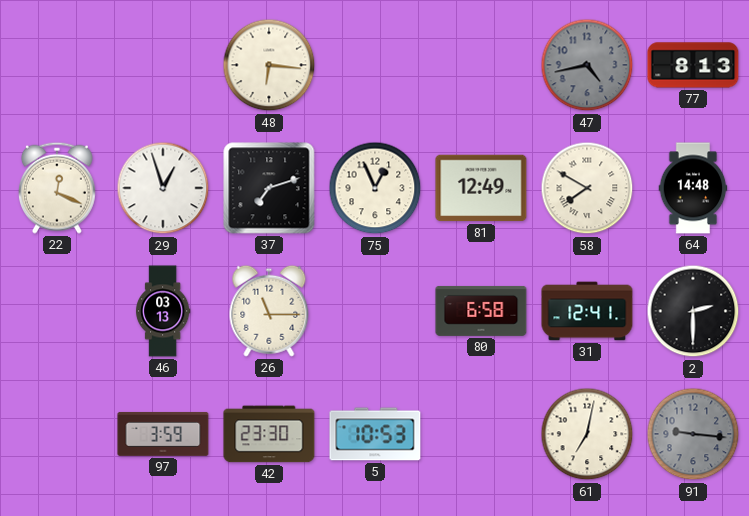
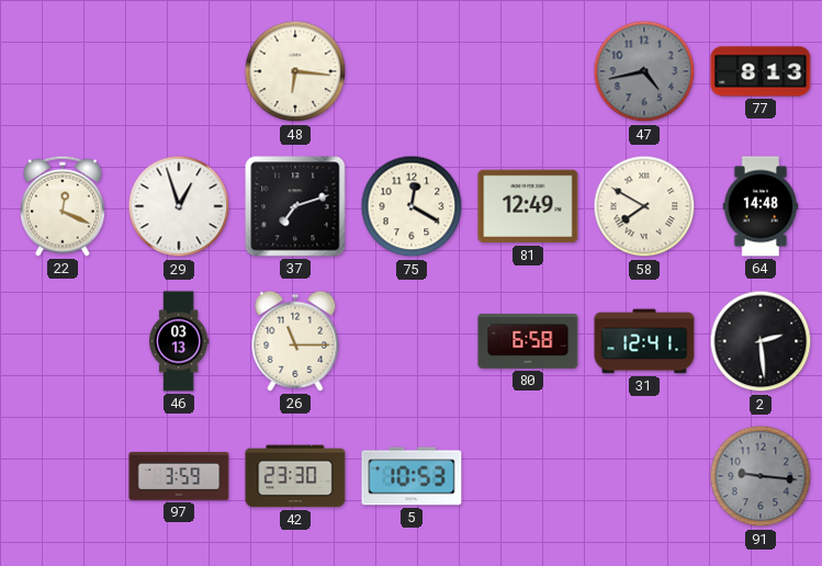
75: 12:56 -> 12:20
2: 2:30 -> 2:29
61: 7:02 -> none
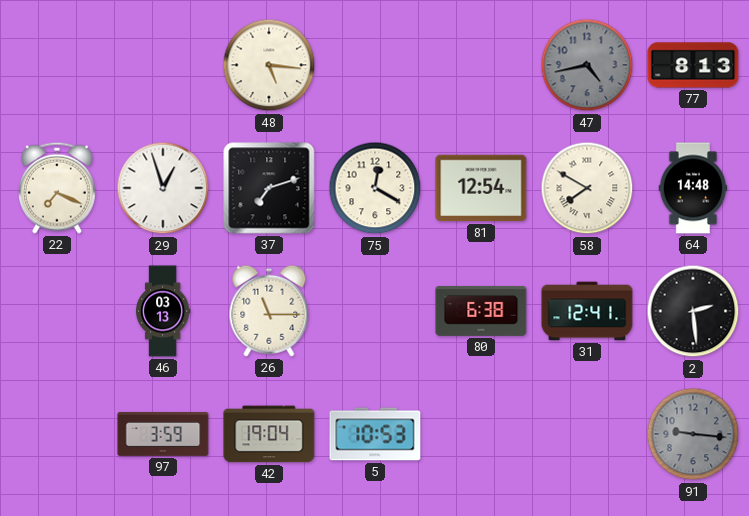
48: 6:16 -> 5:16
22: 12:19 -> 7:19
81: 12:49 -> 12:54
80: 6:58 -> 6:38
42: 23:30 -> 19:04
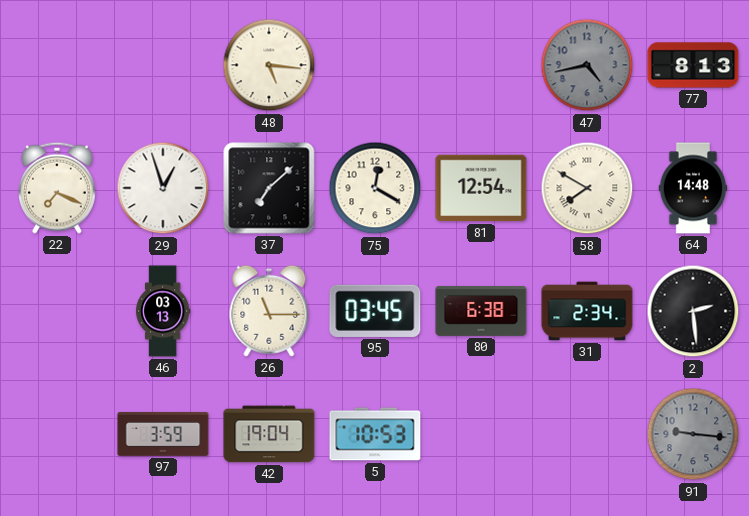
37: 7:12 -> 7:08
95: none -> 03:45
31: 12:41 -> 2:34
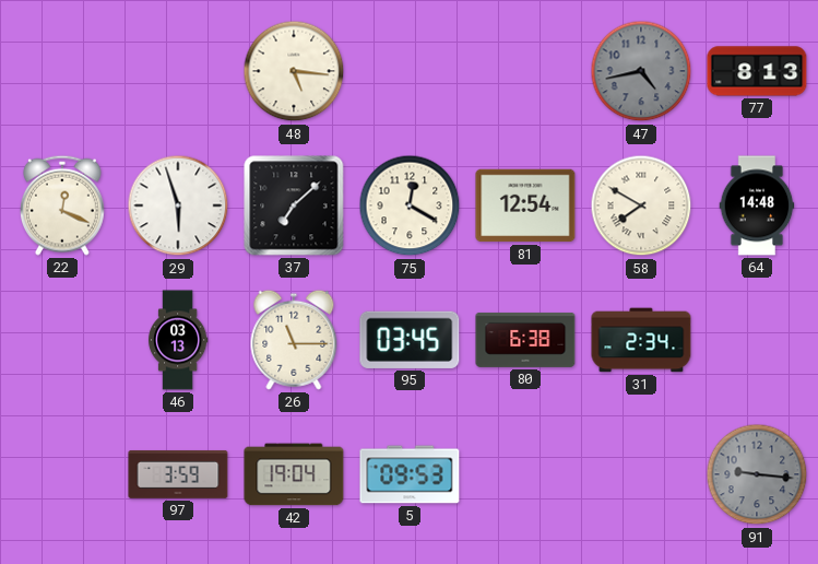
22: 7:19 -> 12:19
29: 12:57 -> 5:57
2: 2:29 -> none
5: 10:53 -> 09:53
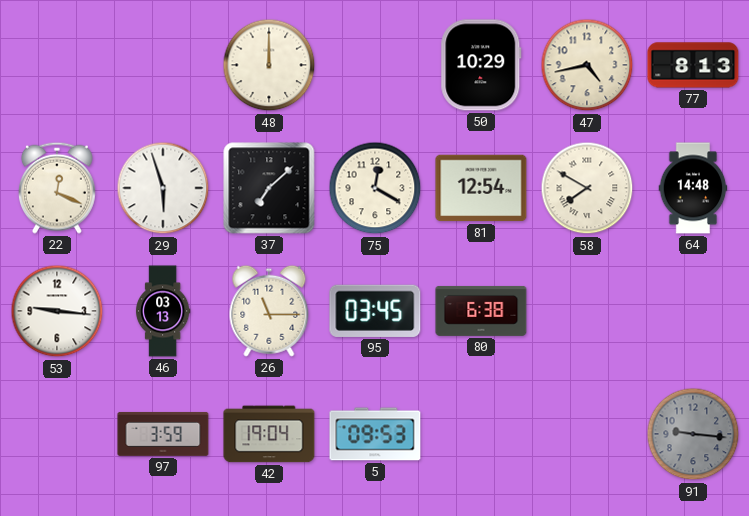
48: 5:16 -> 12:00
50: none -> 10:29
47 dial: grey -> cream
53: none -> 9:16
31: 2:34 -> none
